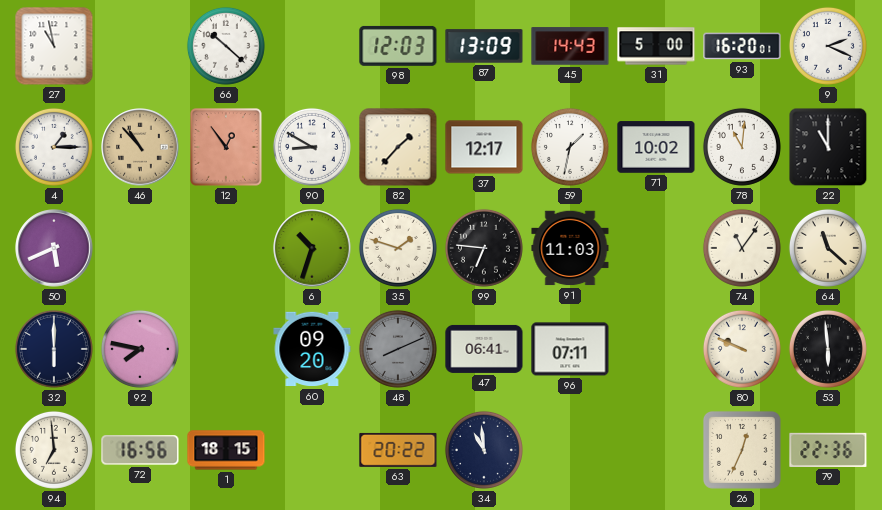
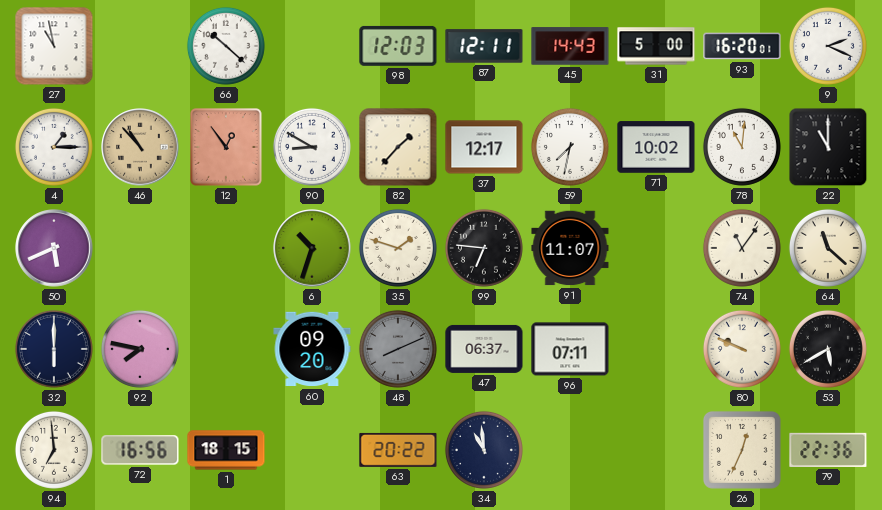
87: 13:09 -> 12:11
59: 1:32 -> 7:32
91: 11:03 -> 11:07
47: 06:41 -> 06:37
53: 5:59 -> 5:40
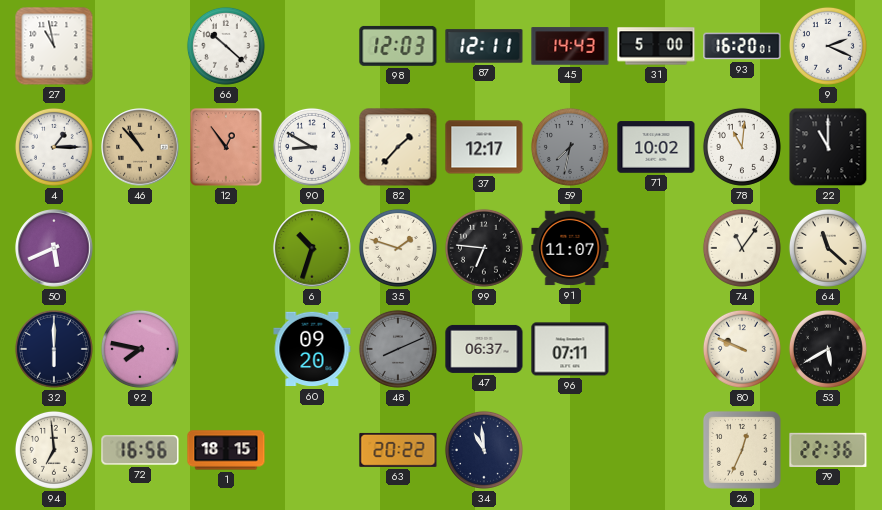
59 dial: white -> grey
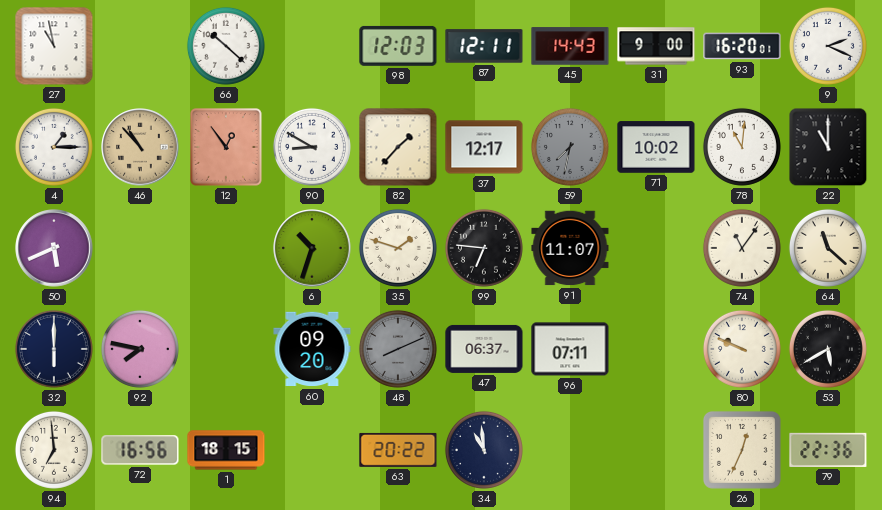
31: 5:00 -> 9:00
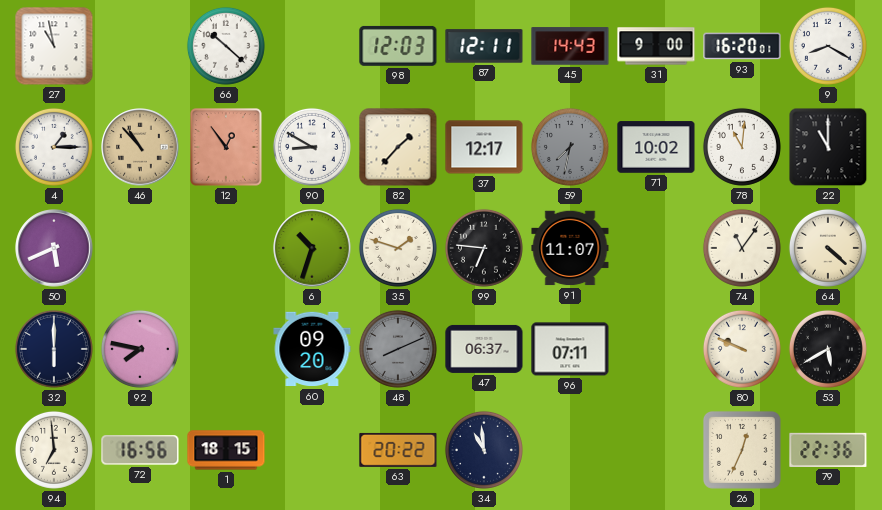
9: 2:19 -> 8:20
64: 11:22 -> 4:22
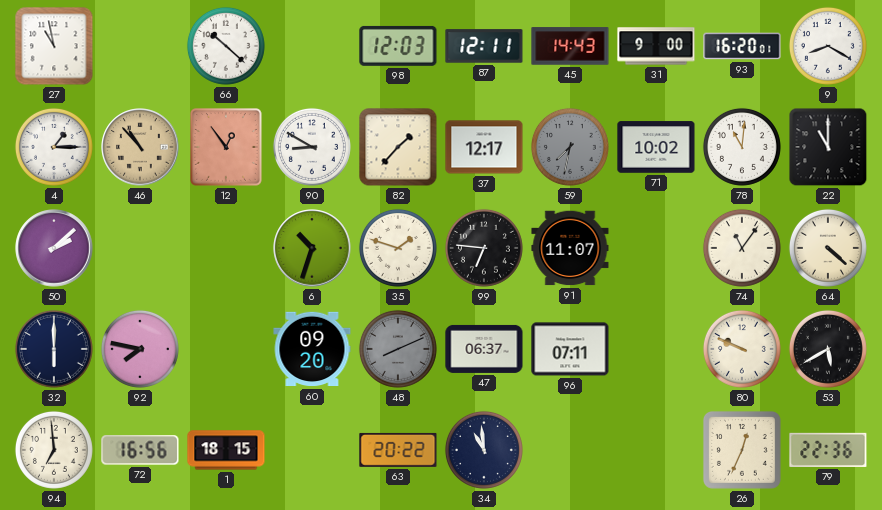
50: 5:41 -> 2:08
